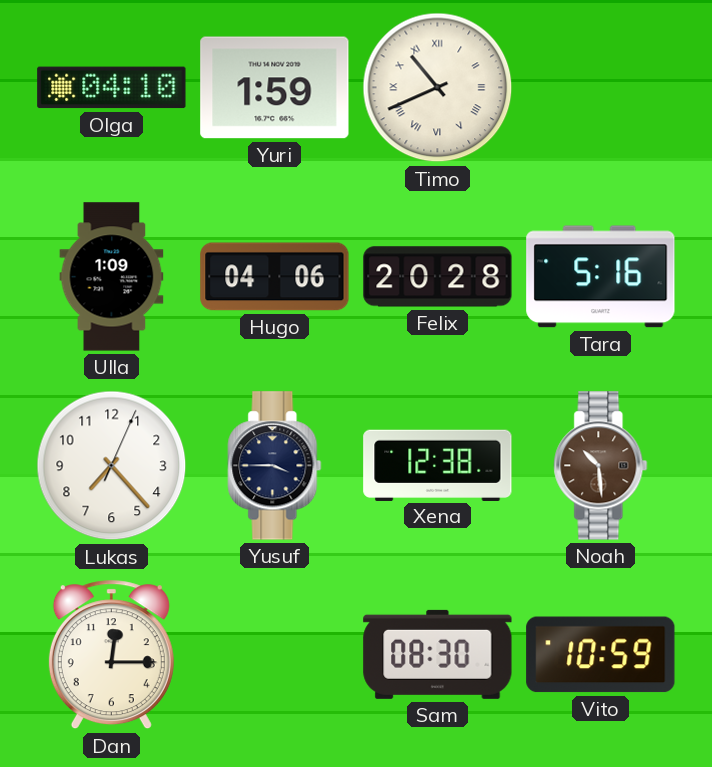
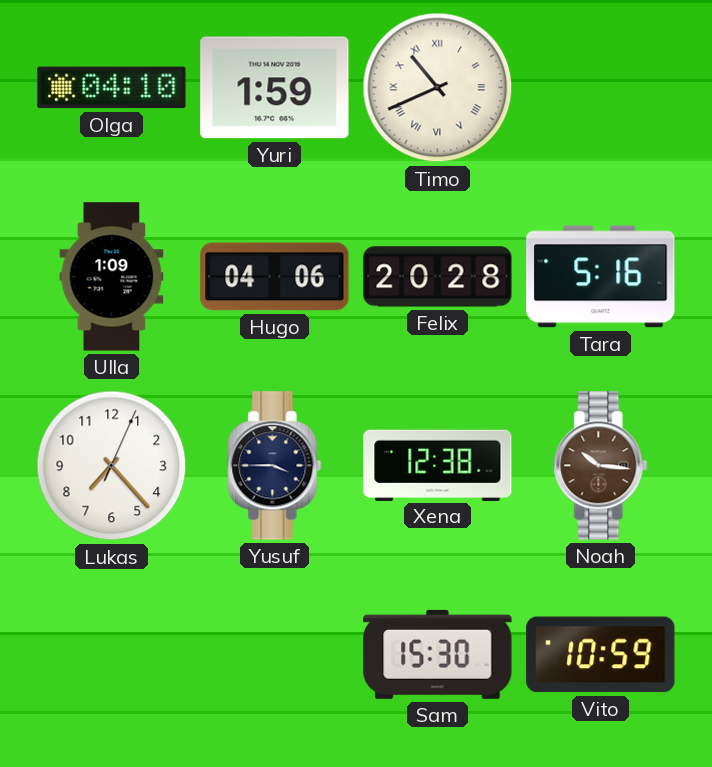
Noah: 10:29 -> 10:16
Dan: 12:15 -> none
Sam: 08:30 -> 15:30
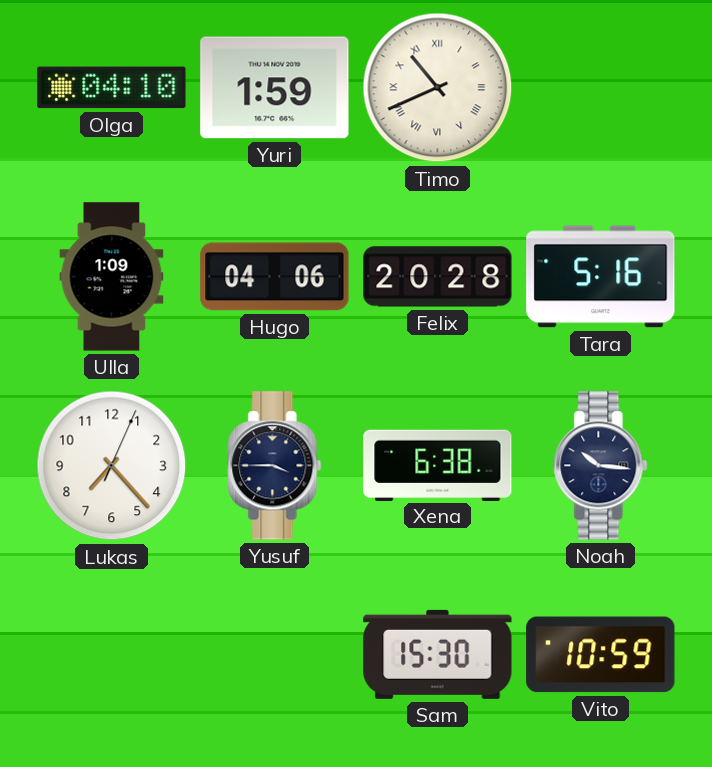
Xena: 12:38 -> 6:38
Noah dial: brown -> navy
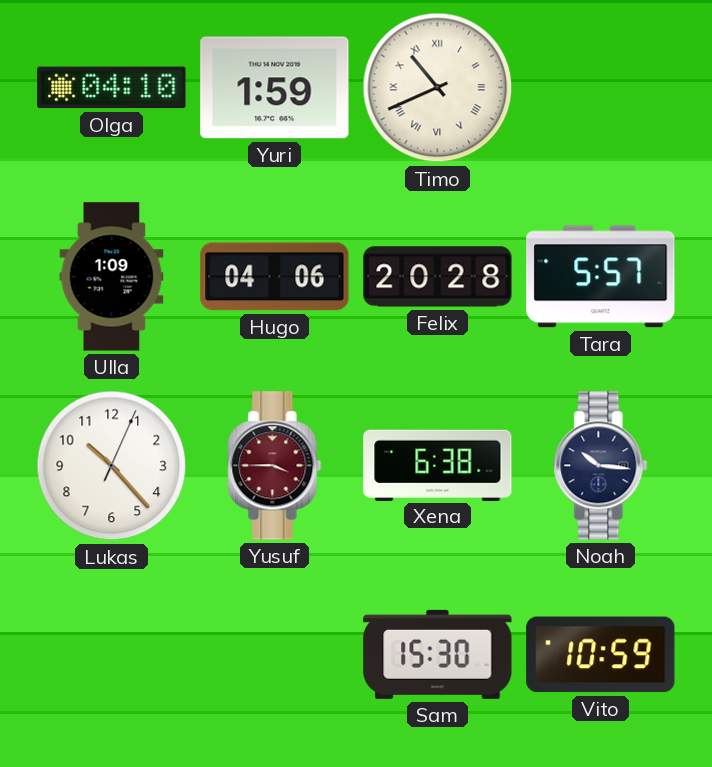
Tara: 5:16 -> 5:57
Lukas: 7:23 -> 10:23
Yusuf dial: navy -> burgundy
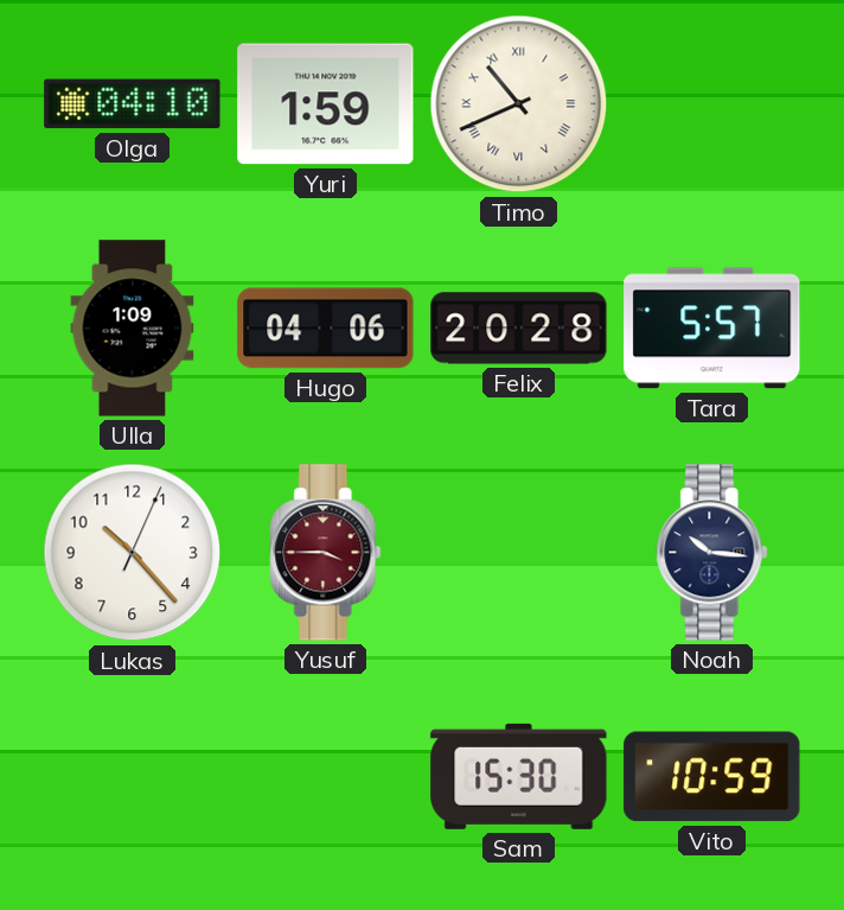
Xena: 6:38 -> none
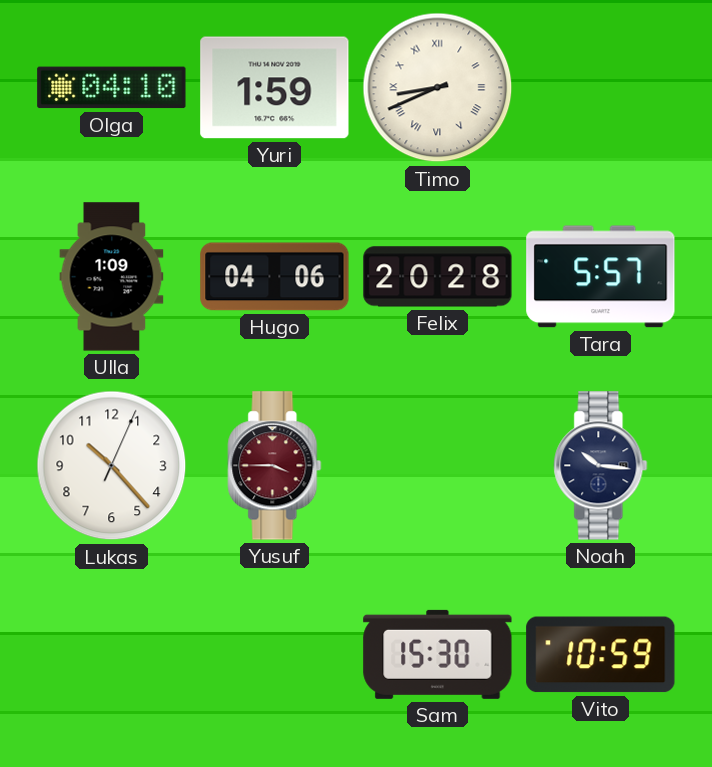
Timo: 10:41 -> 8:41
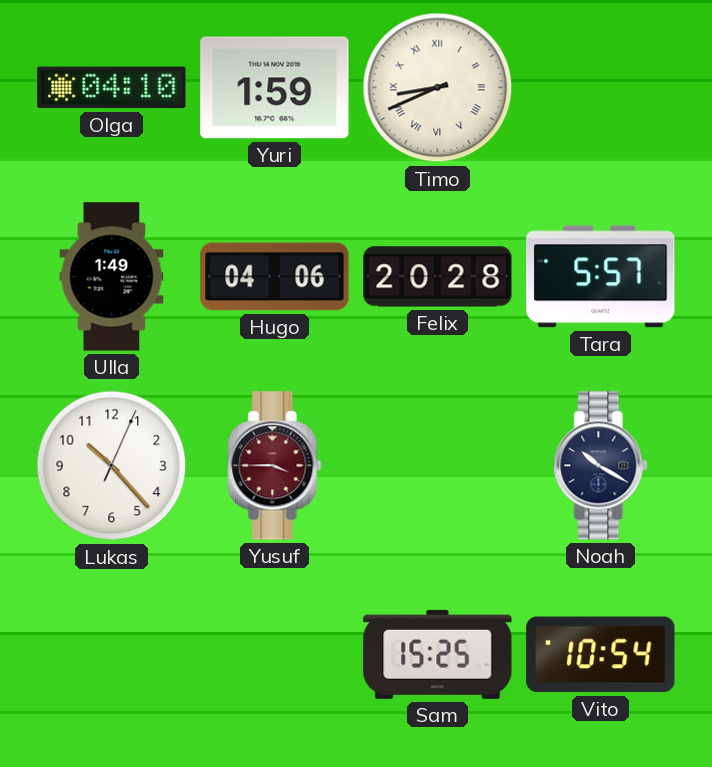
Ulla: 1:09 -> 1:49
Noah: 10:16 -> 10:20
Sam: 15:30 -> 15:25
Vito: 10:59 -> 10:54
